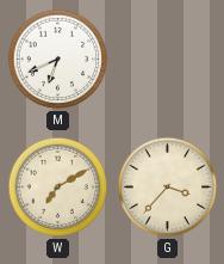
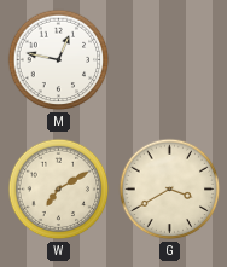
M: 6:41 -> 12:47
G: 3:37 -> 3:40
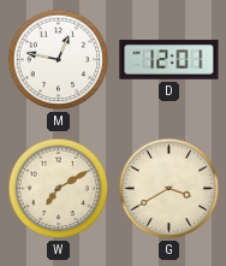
D: none -> 12:01
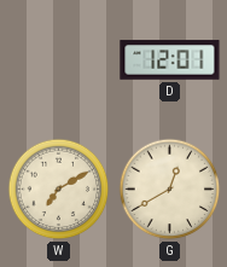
M: 12:47 -> none
G: 3:40 -> 12:40
